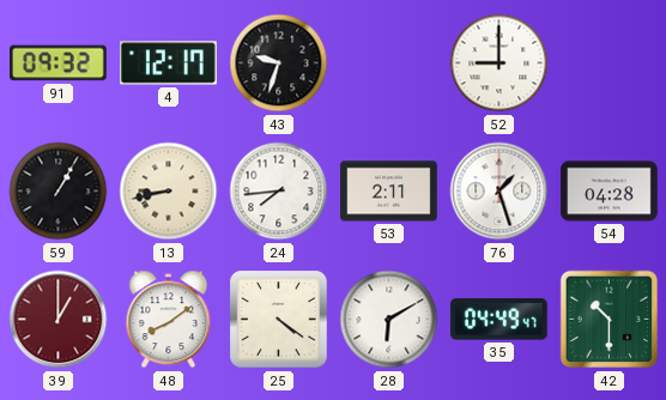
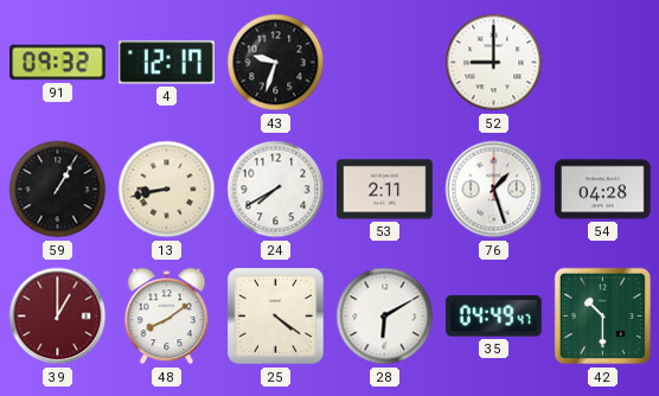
24: 7:44 -> 7:40
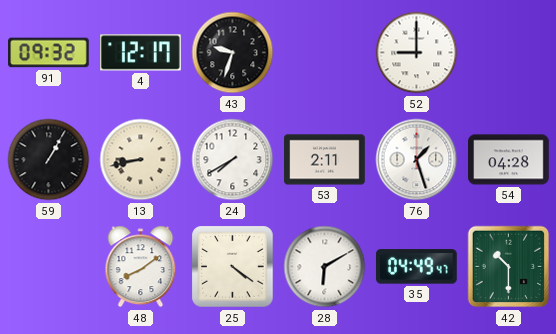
39: 1:00 -> none
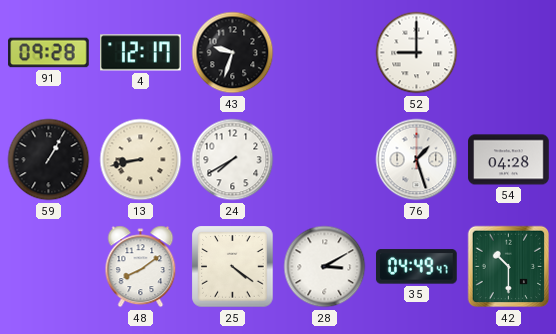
91: 09:32 -> 09:28
53: 2:11 -> none
28: 6:10 -> 3:10
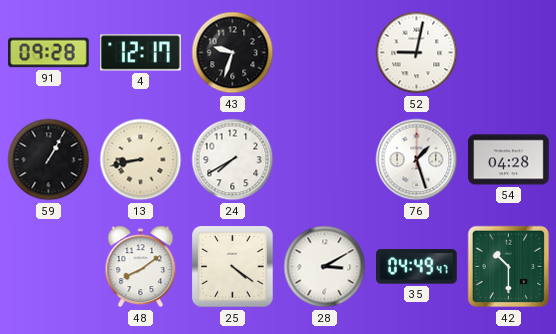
52: 9:00 -> 9:02
